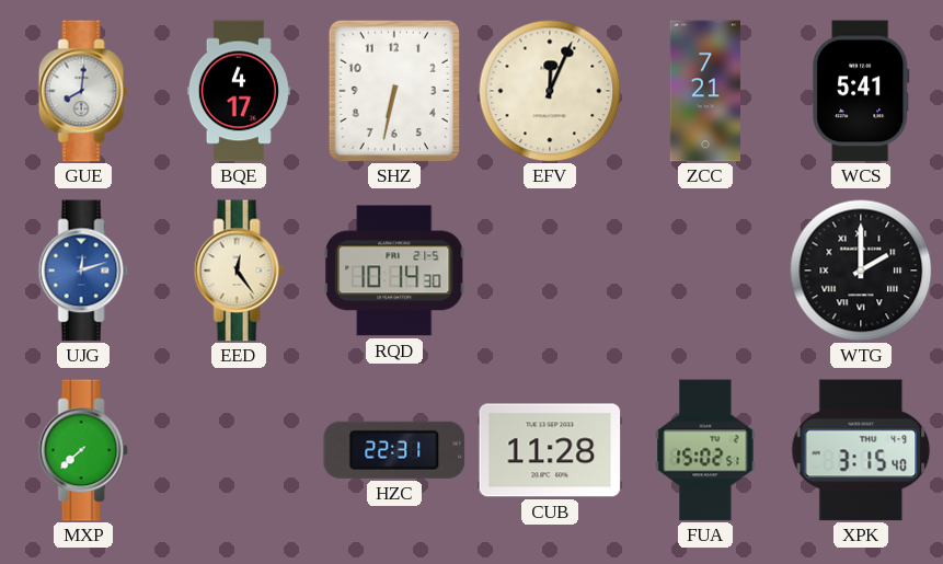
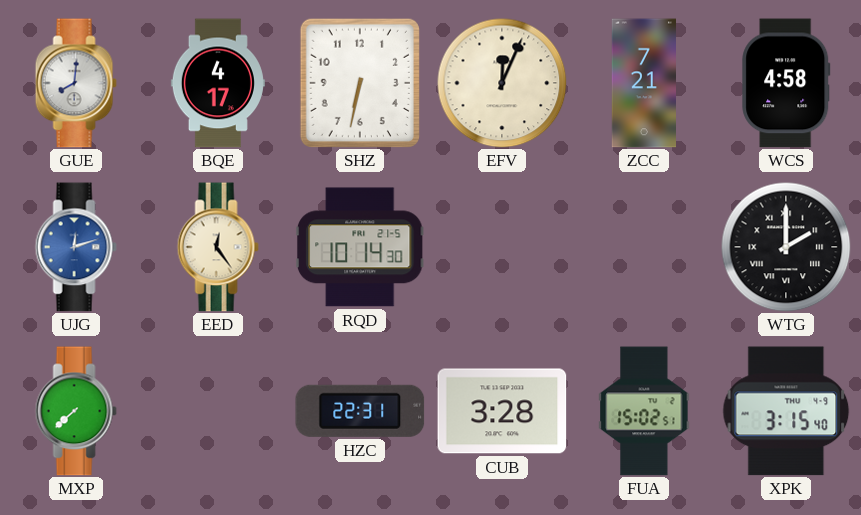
WCS: 5:41 -> 4:58
CUB: 11:28 -> 3:28
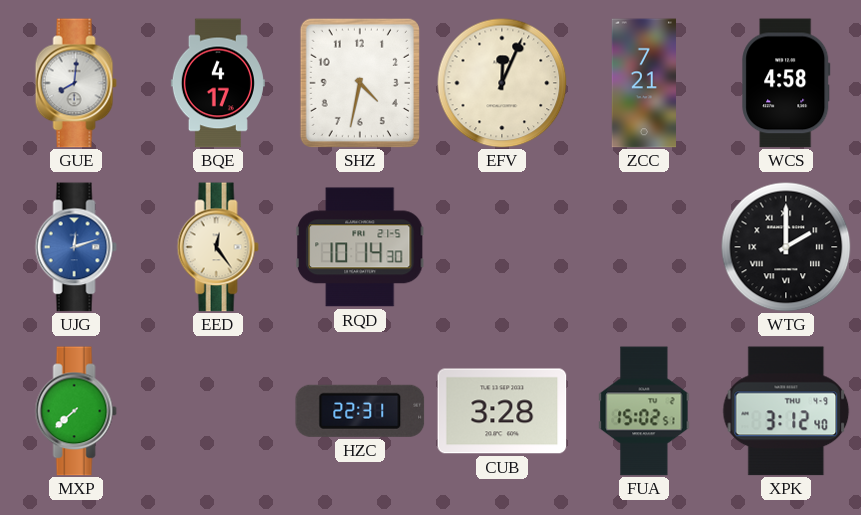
SHZ: 6:32 -> 4:32
XPK: 3:15 -> 3:12
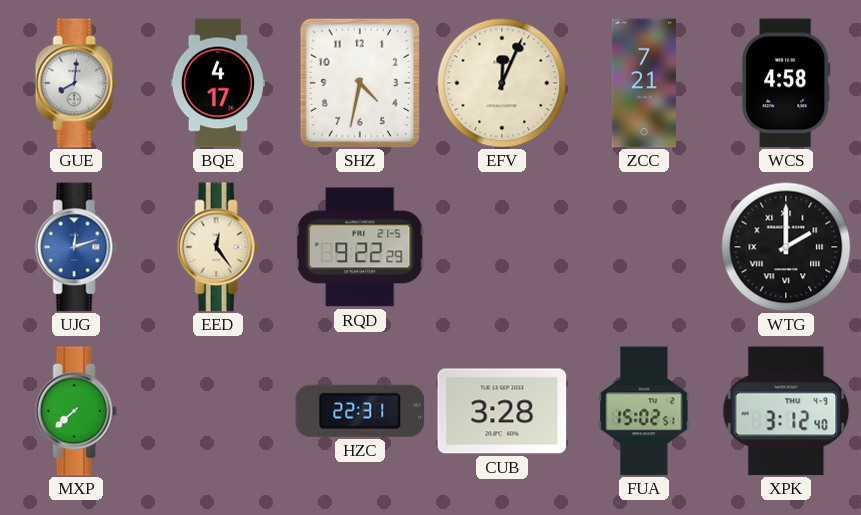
RQD: 10:14 -> 9:22
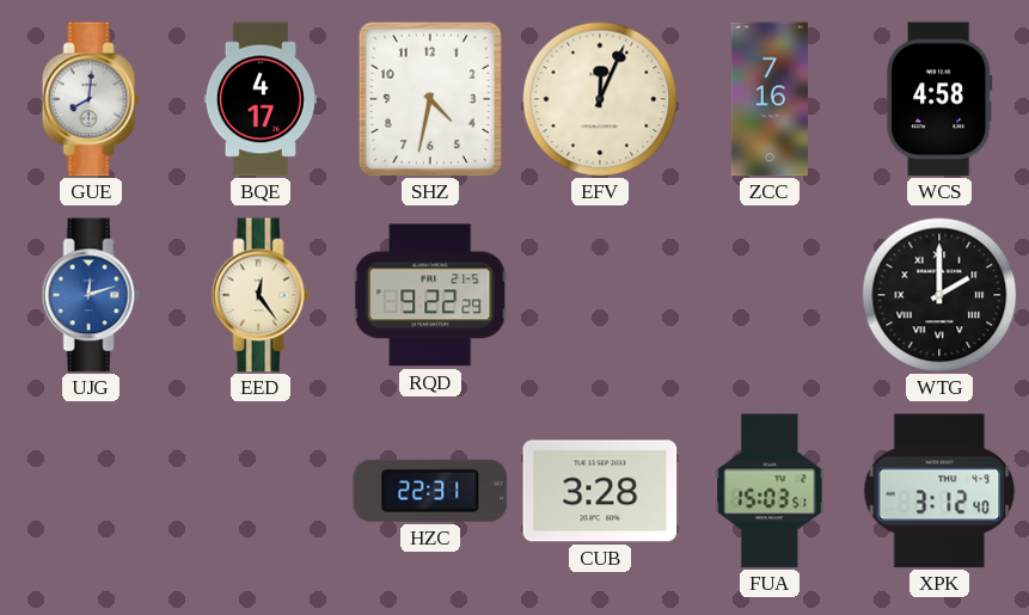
ZCC: 7:21 -> 7:16
MXP: 7:38 -> none
FUA: 15:02 -> 15:03
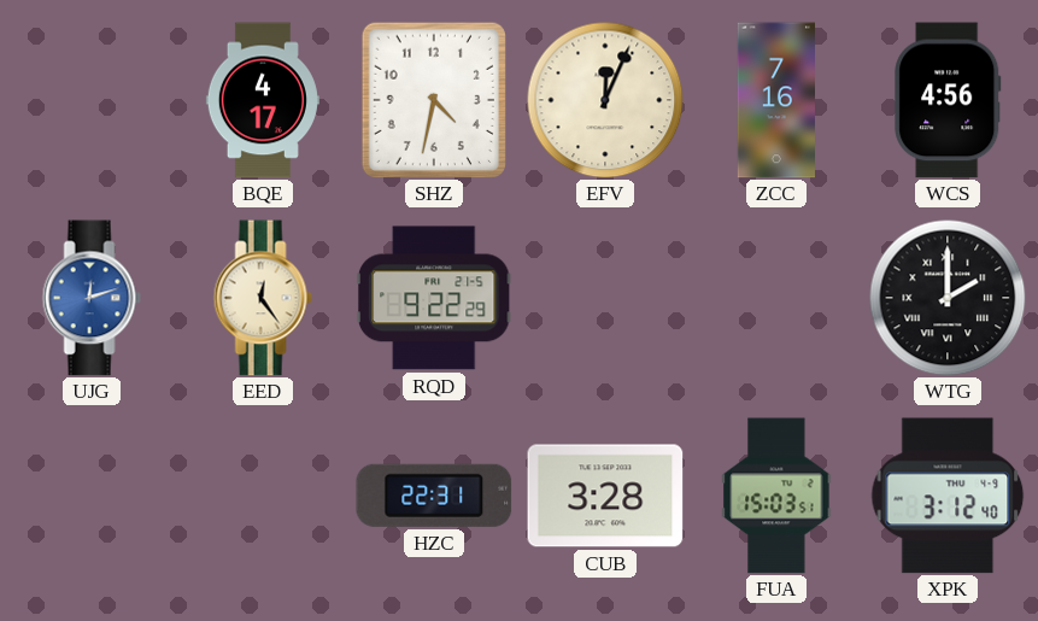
GUE: 8:01 -> none
WCS: 4:58 -> 4:56
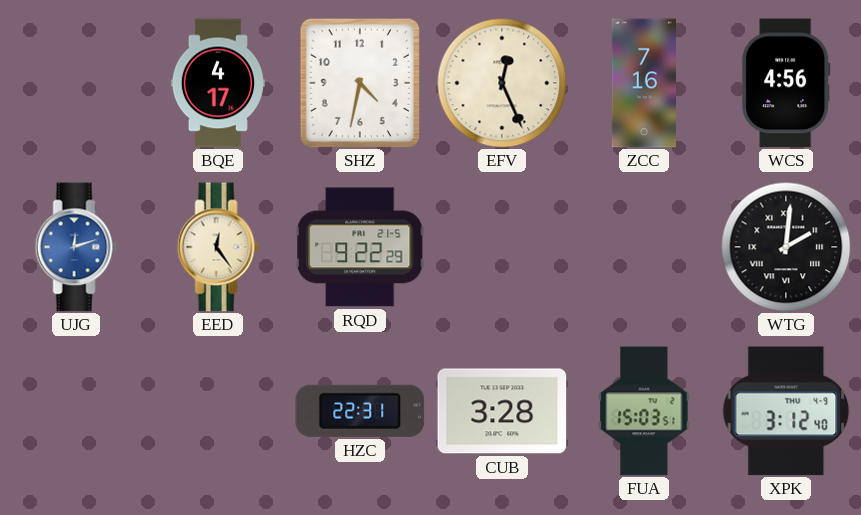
EFV: 12:04 -> 12:26
WTG: 2:00 -> 2:01
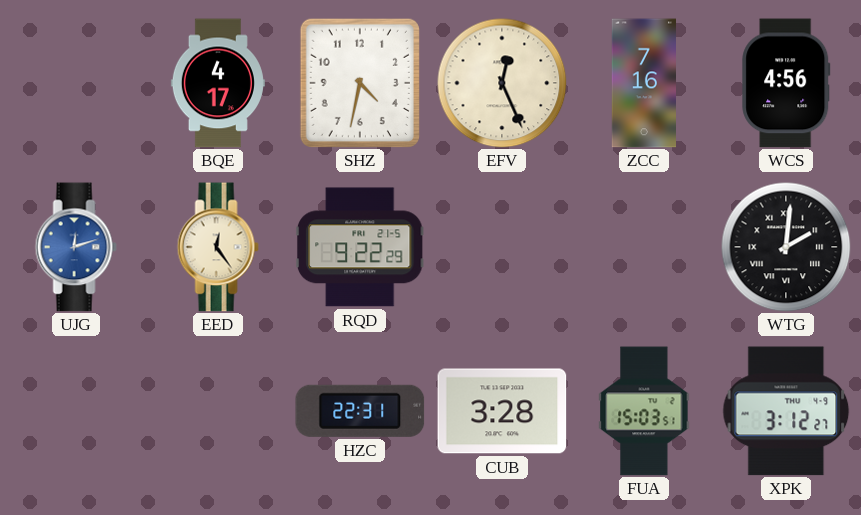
XPK: 3:12:40 -> 3:12:27
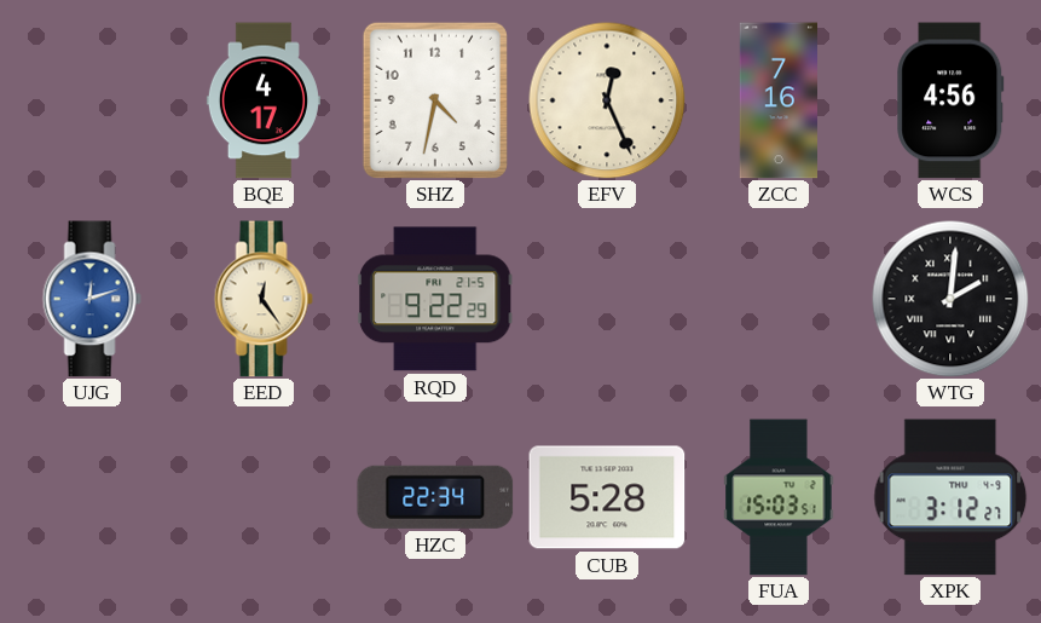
HZC: 22:31 -> 22:34
CUB: 3:28 -> 5:28
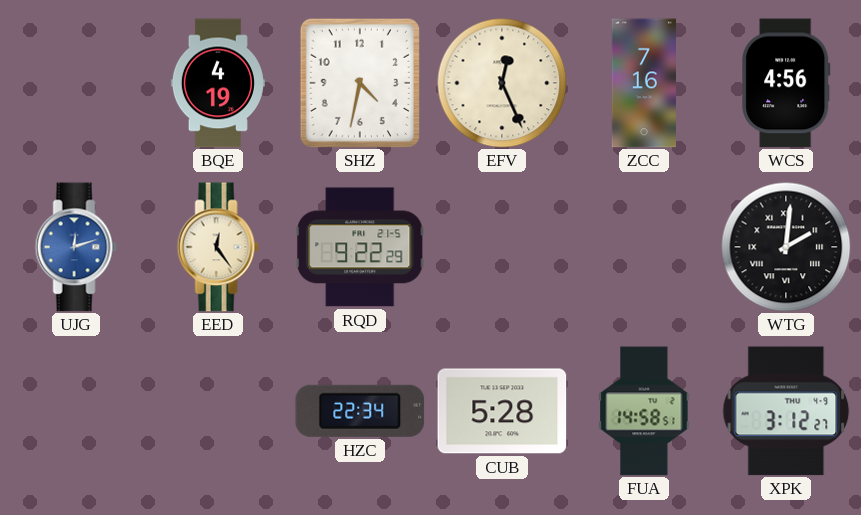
BQE: 4:17 -> 4:19
FUA: 15:03 -> 14:58
